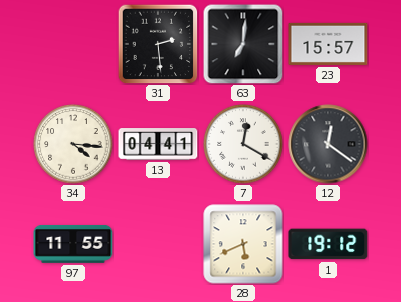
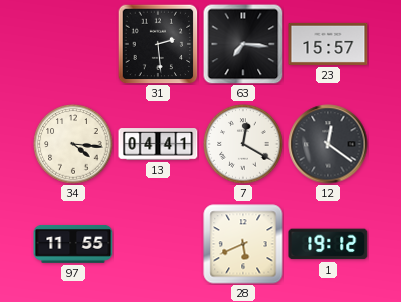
63: 7:01 -> 7:16
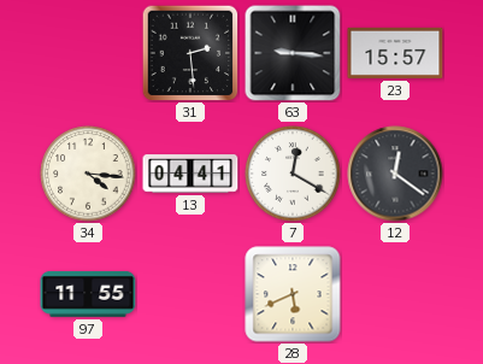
63: 7:16 -> 9:16
1: 19:12 -> none
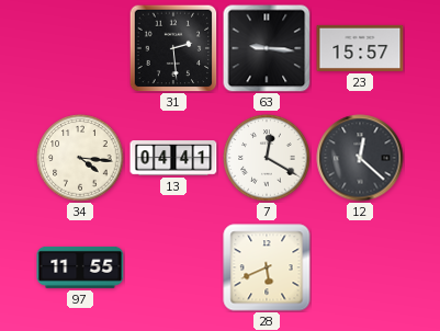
12: 12:21 -> 12:22
